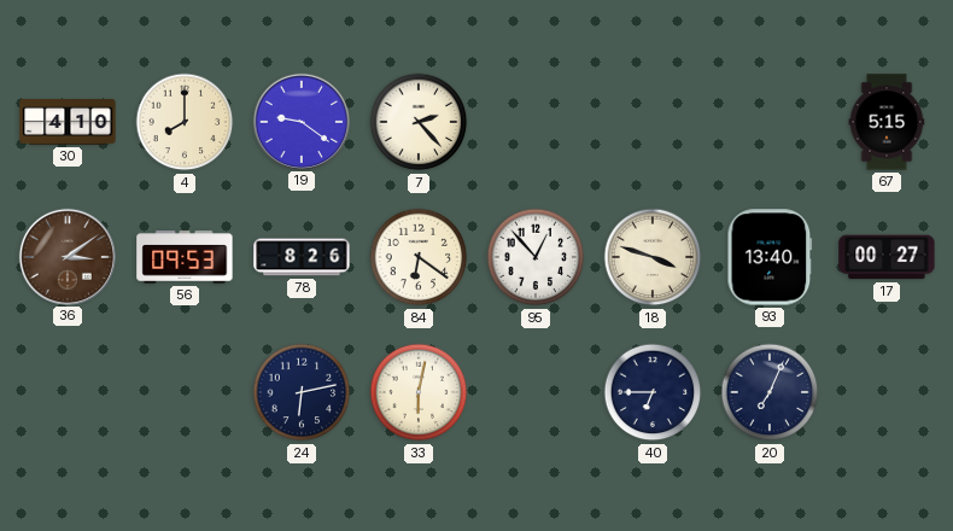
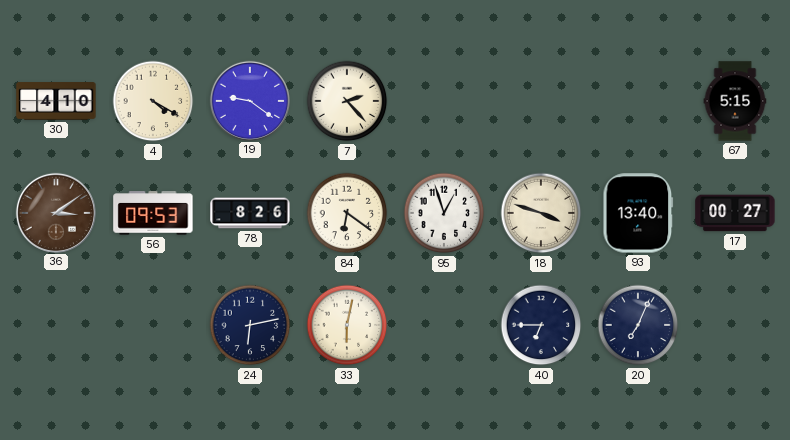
4: 8:00 -> 4:20
95: 12:53 -> 12:57
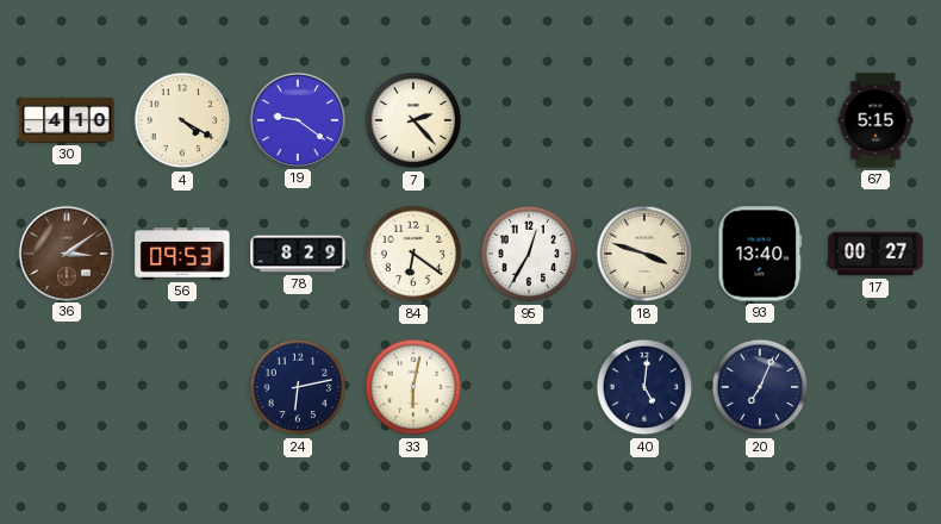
78: 8:26 -> 8:29
95: 12:57 -> 12:35
40: 6:45 -> 5:01
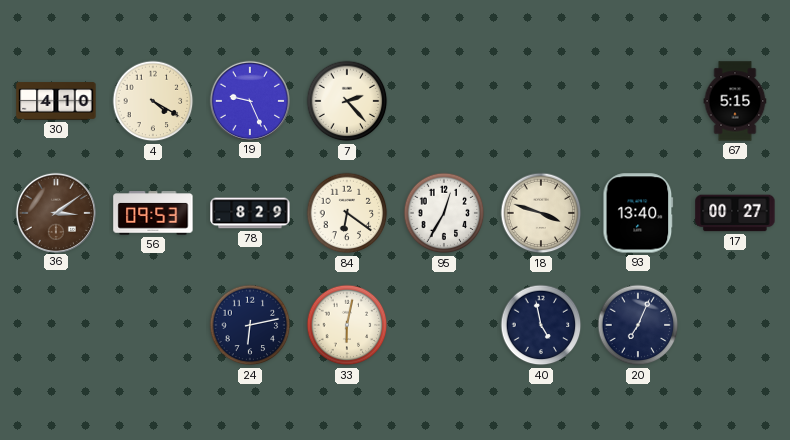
19: 9:21 -> 9:26
40: 5:01 -> 4:58
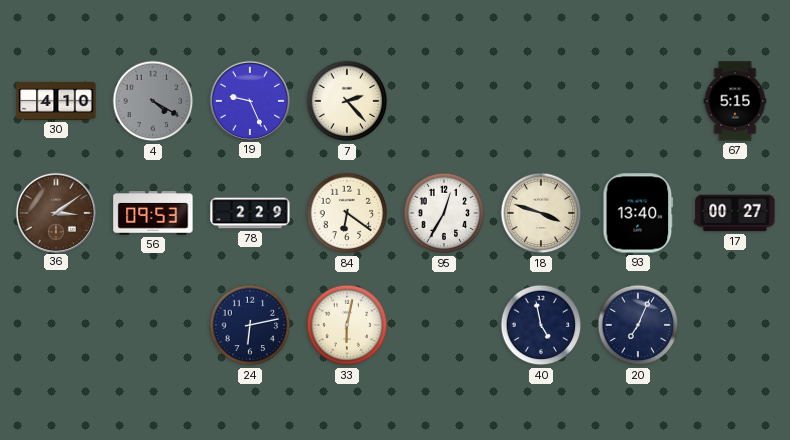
4 dial: cream -> grey
78: 8:29 -> 2:29
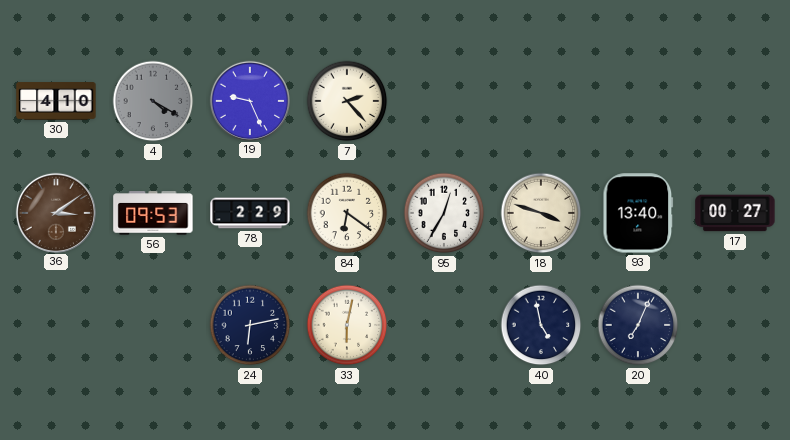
67: 5:15 -> none
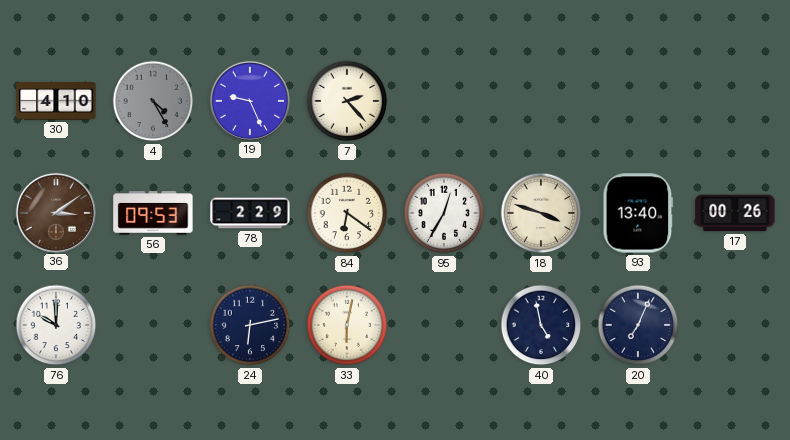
4: 4:20 -> 4:25
17: 00:27 -> 00:26
76: none -> 10:00
